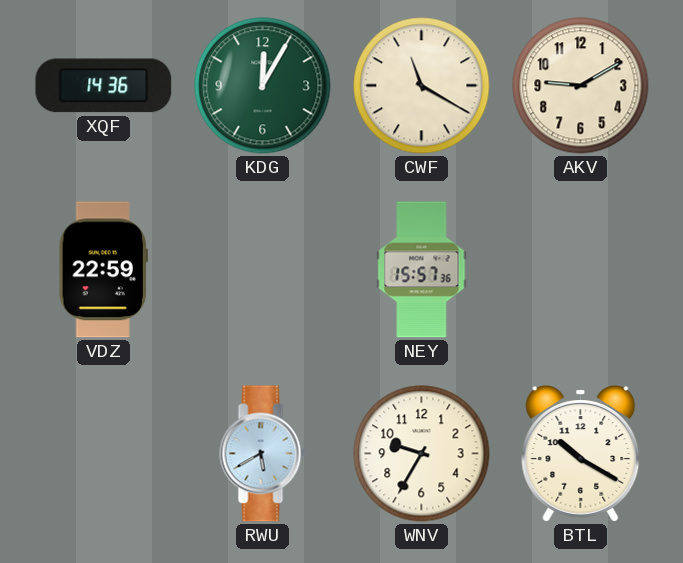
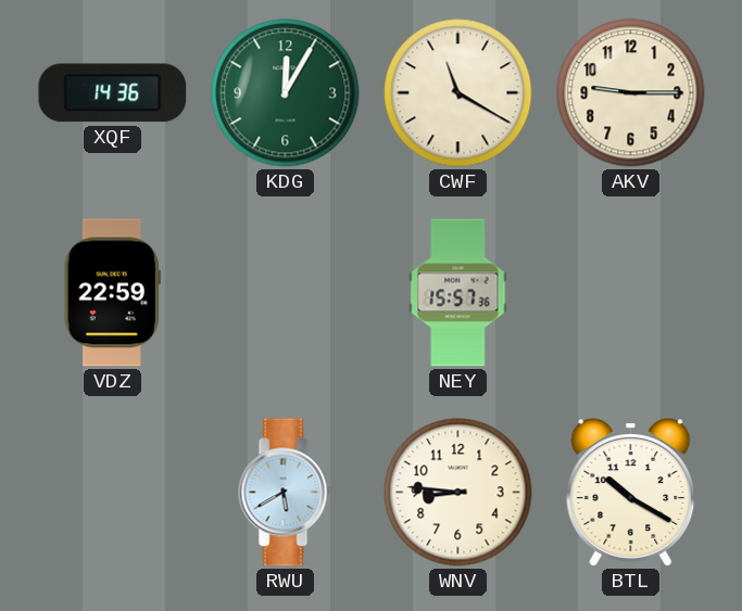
AKV: 9:10 -> 9:15
WNV: 9:35 -> 8:46
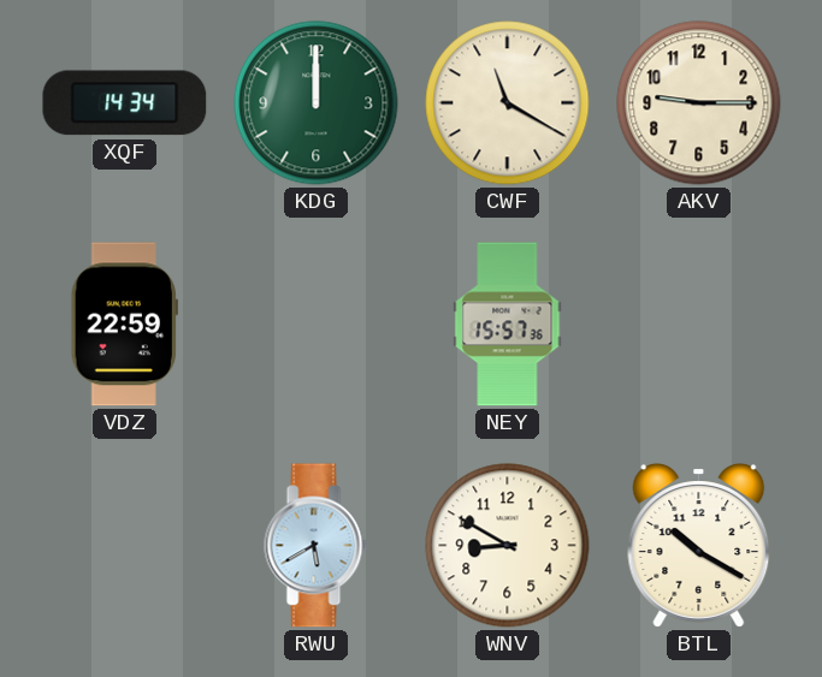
XQF: 14:36 -> 14:34
KDG: 12:05 -> 12:00
WNV: 8:46 -> 8:50
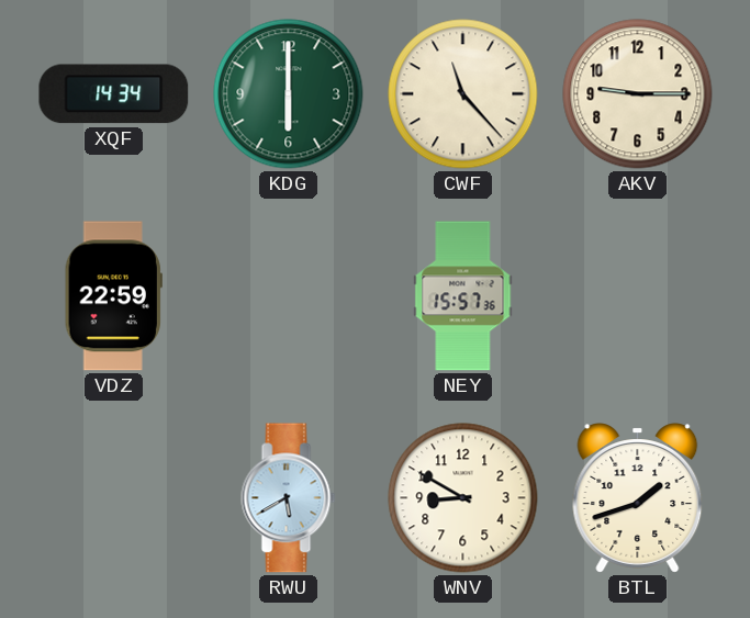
KDG: 12:00 -> 6:00
CWF: 11:20 -> 11:23
BTL: 10:20 -> 1:42
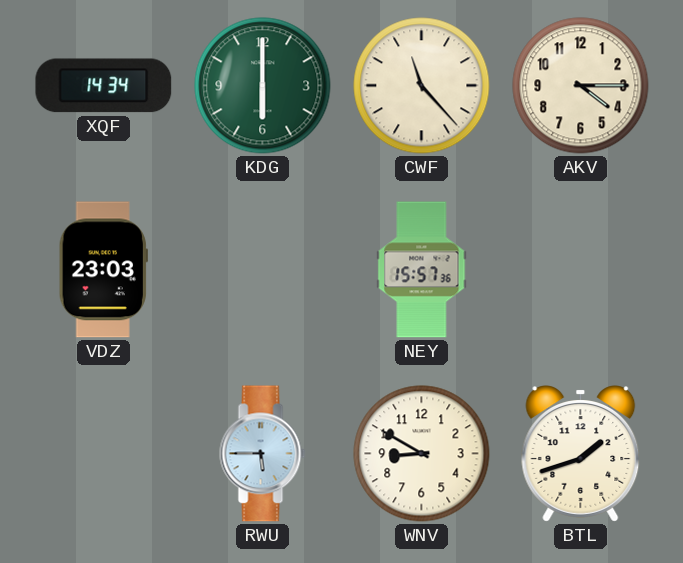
AKV: 9:15 -> 4:15
VDZ: 22:59 -> 23:03
RWU: 5:40 -> 5:45
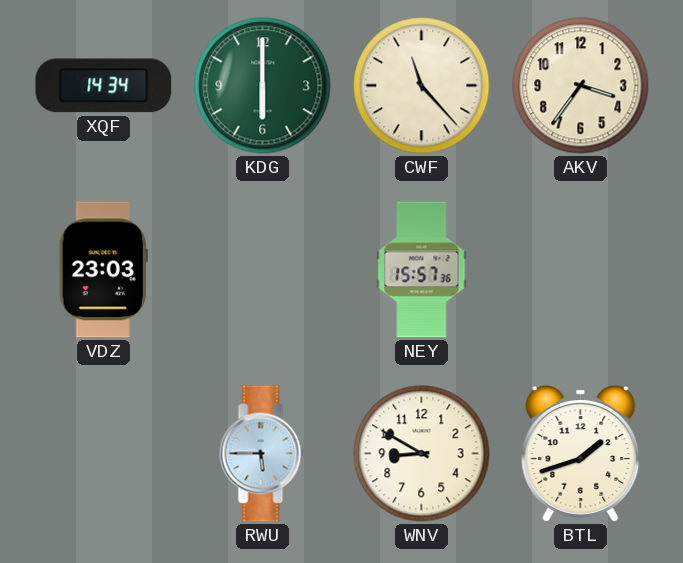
AKV: 4:15 -> 3:36
